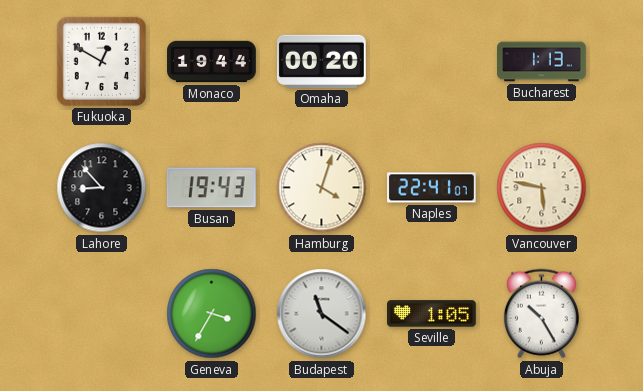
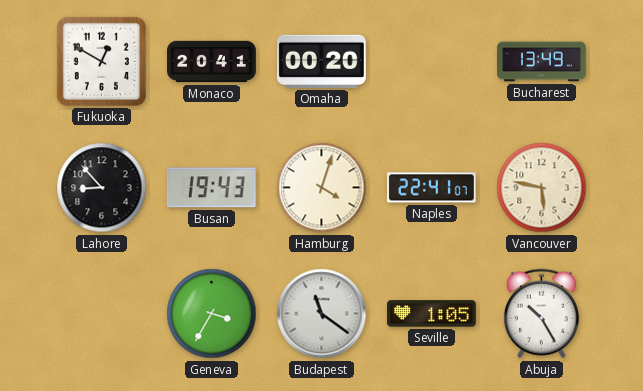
Monaco: 19:44 -> 20:41
Bucharest: 1:13 -> 13:49
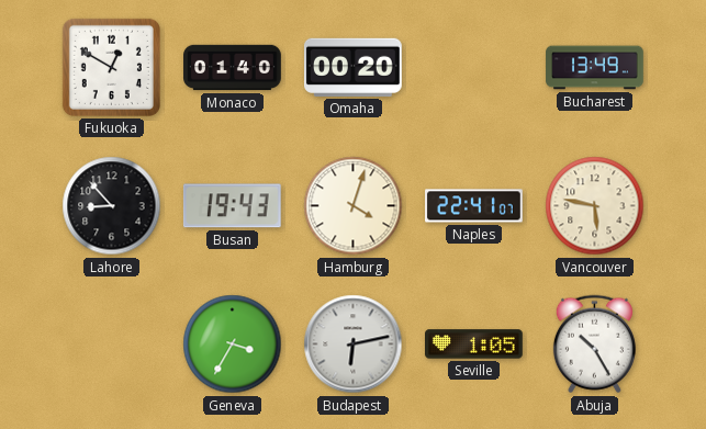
Monaco: 20:41 -> 01:40
Budapest: 11:21 -> 6:13
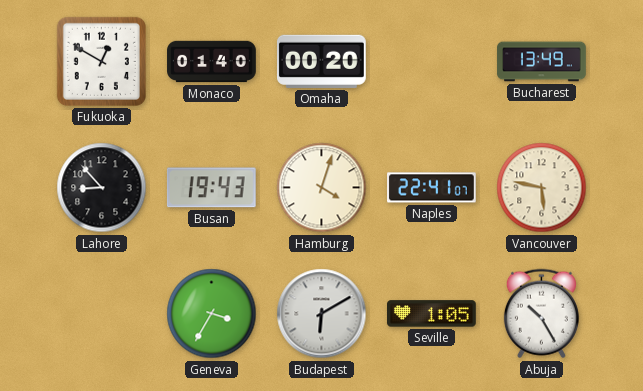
Budapest: 6:13 -> 6:10
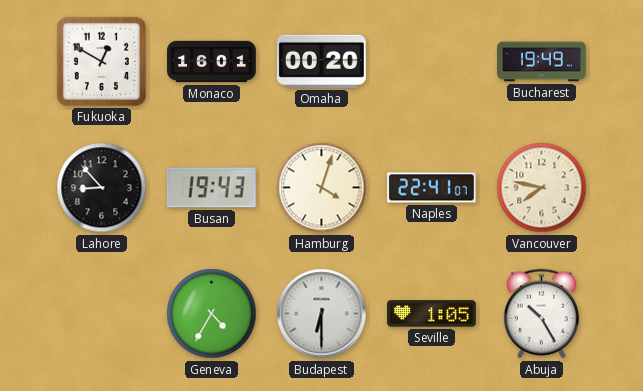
Monaco: 01:40 -> 16:01
Bucharest: 13:49 -> 19:49
Vancouver: 5:47 -> 7:47
Geneva: 3:35 -> 4:35
Budapest: 6:10 -> 6:30
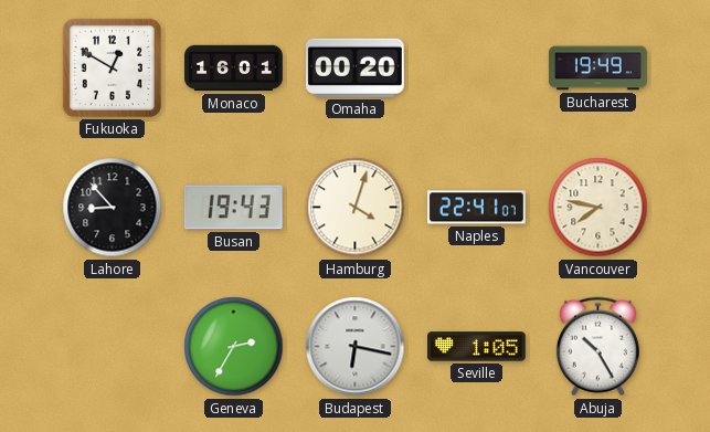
Geneva: 4:35 -> 2:35
Budapest: 6:30 -> 6:17
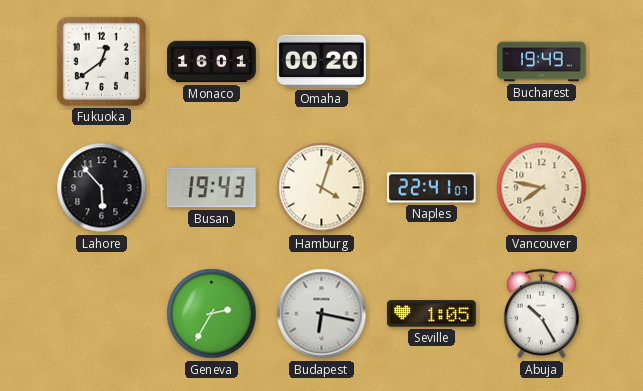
Fukuoka: 12:50 -> 12:39
Lahore: 8:53 -> 5:53
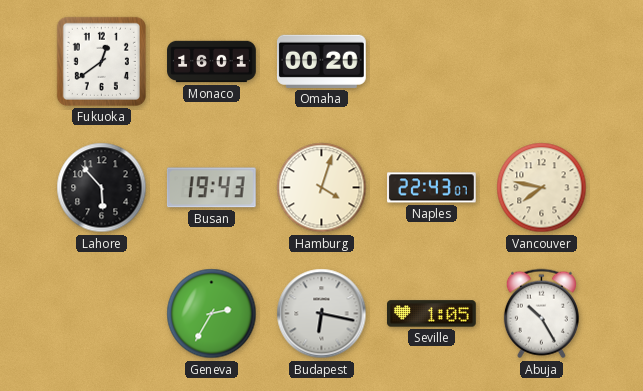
Bucharest: 19:49 -> none
Naples: 22:41 -> 22:43
